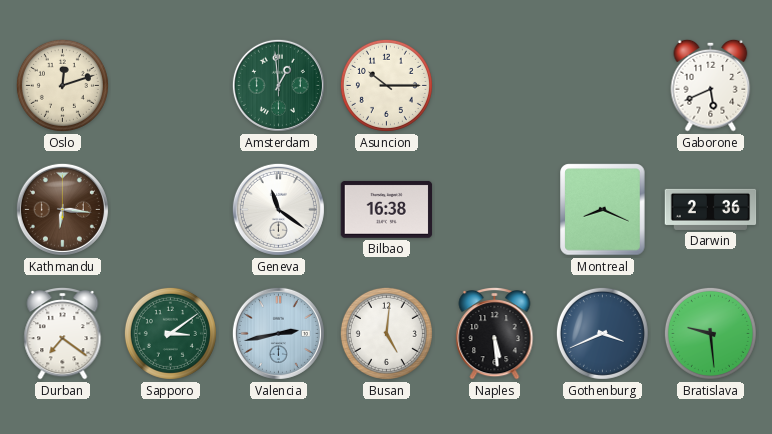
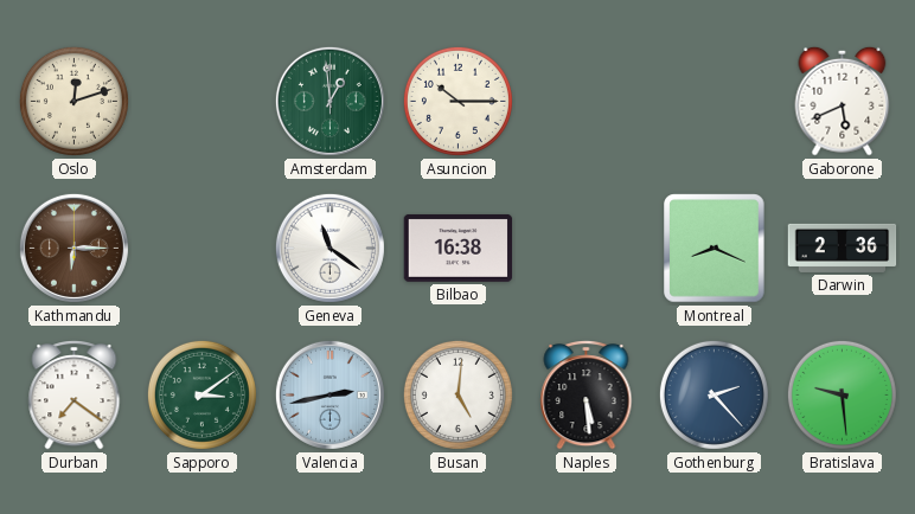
Kathmandu: 6:16 -> 6:15
Gothenburg: 3:41 -> 2:23
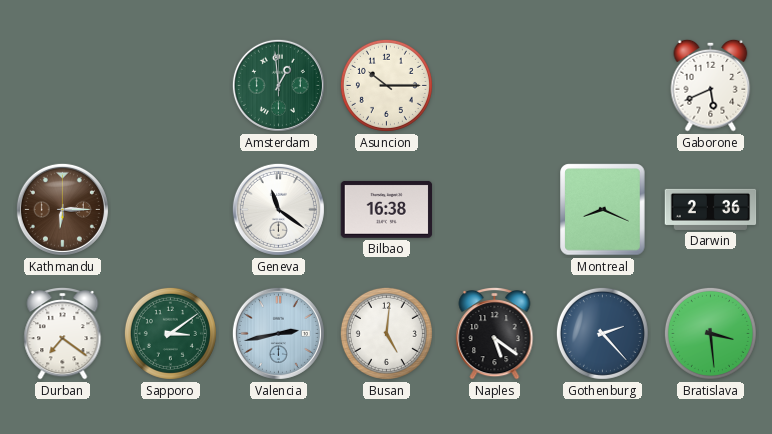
Oslo: 12:12 -> none
Naples: 5:29 -> 5:21
Bratislava: 9:29 -> 3:29
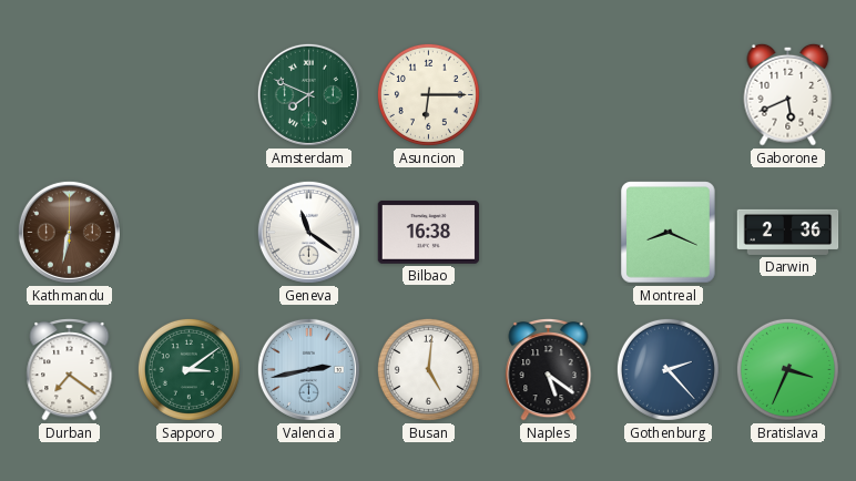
Amsterdam: 12:59 -> 7:49
Asuncion: 10:15 -> 6:15
Kathmandu: 6:15 -> 6:32
Bratislava: 3:29 -> 3:34
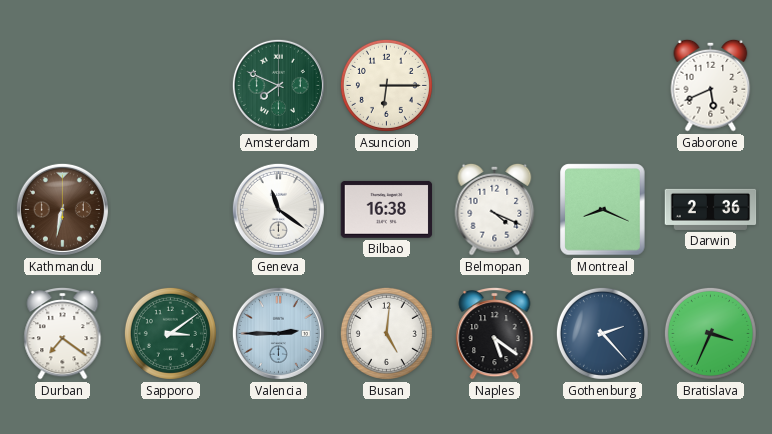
Belmopan: none -> 4:19
Valencia: 2:43 -> 2:45
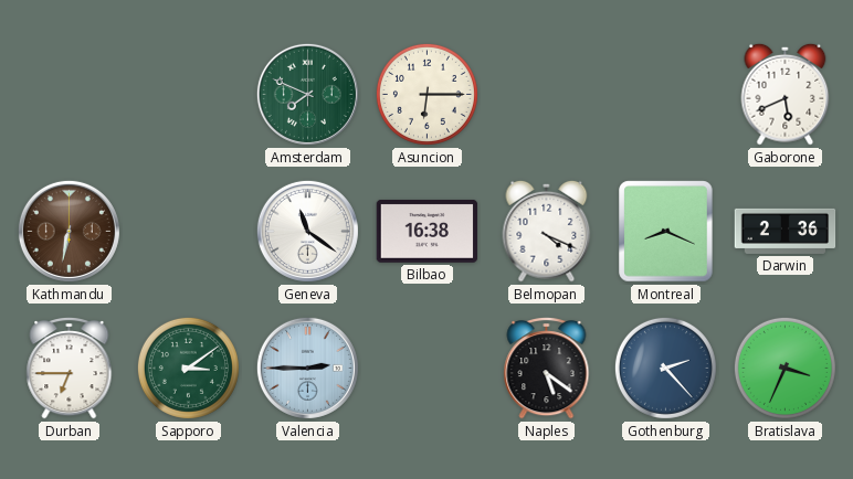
Durban: 7:21 -> 6:45
Busan: 5:01 -> none
